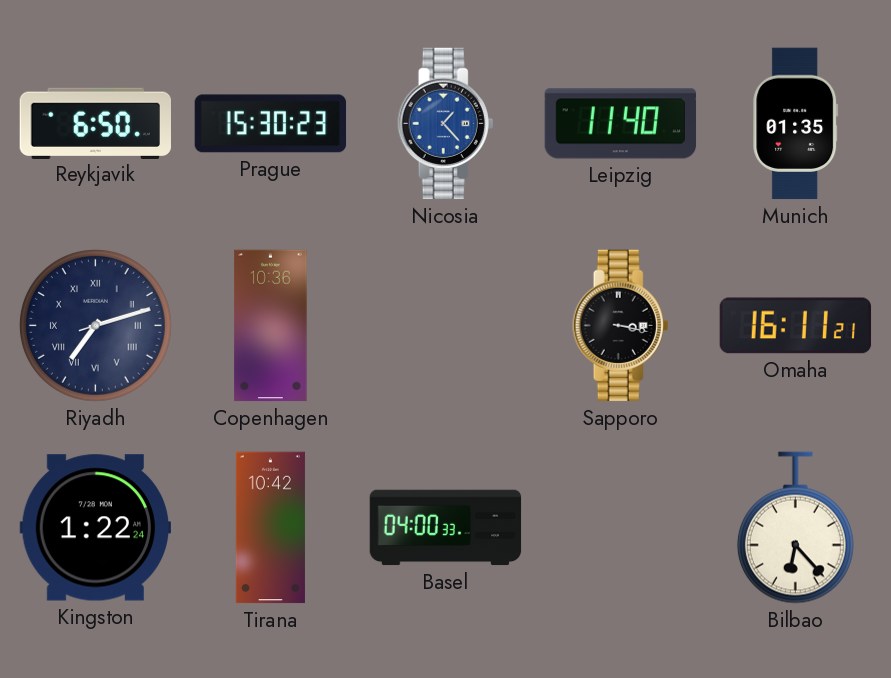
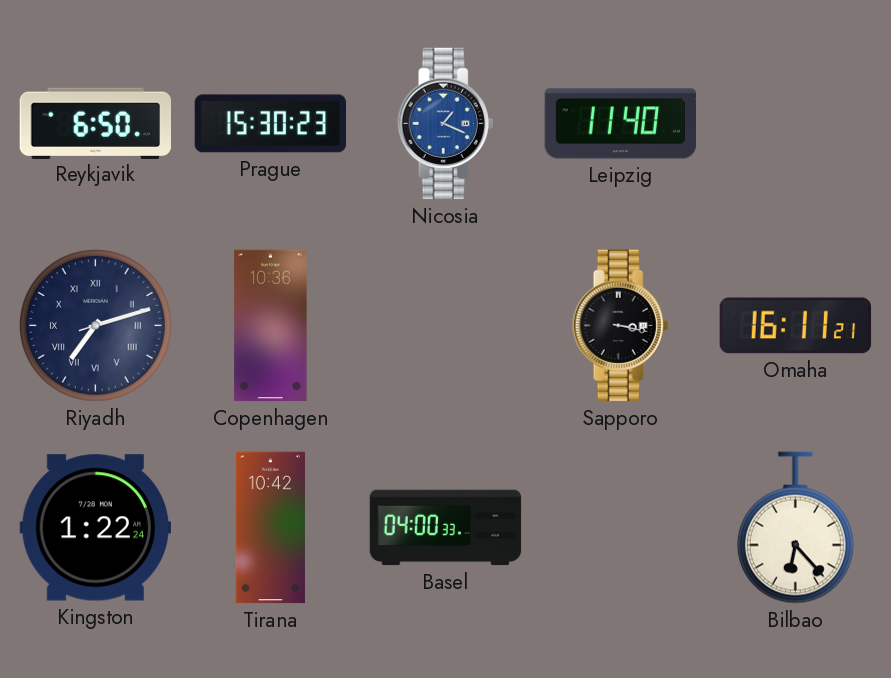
Nicosia: 1:23 -> 1:19
Munich: 01:35 -> none
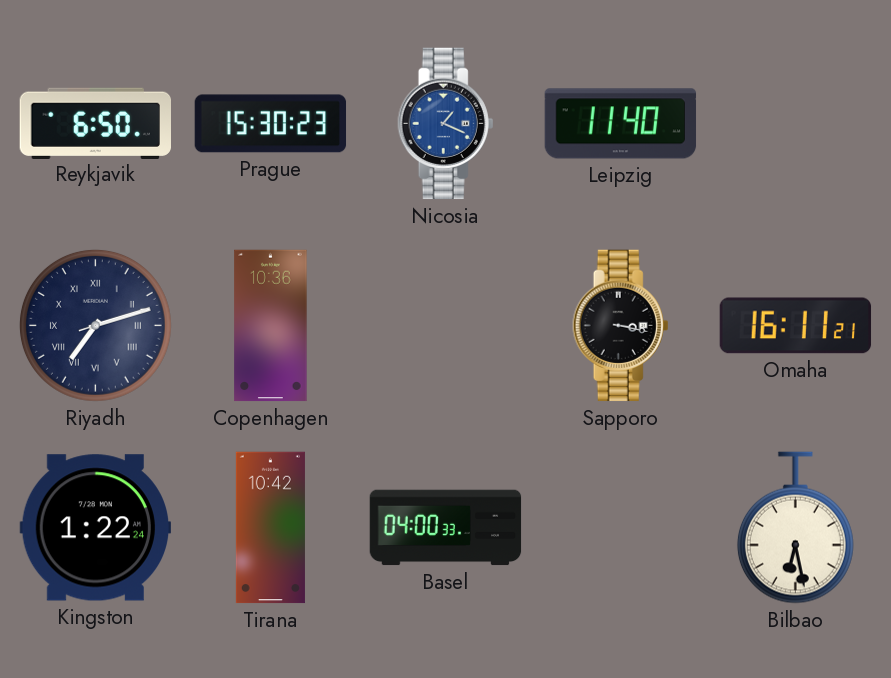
Bilbao: 6:23 -> 6:28
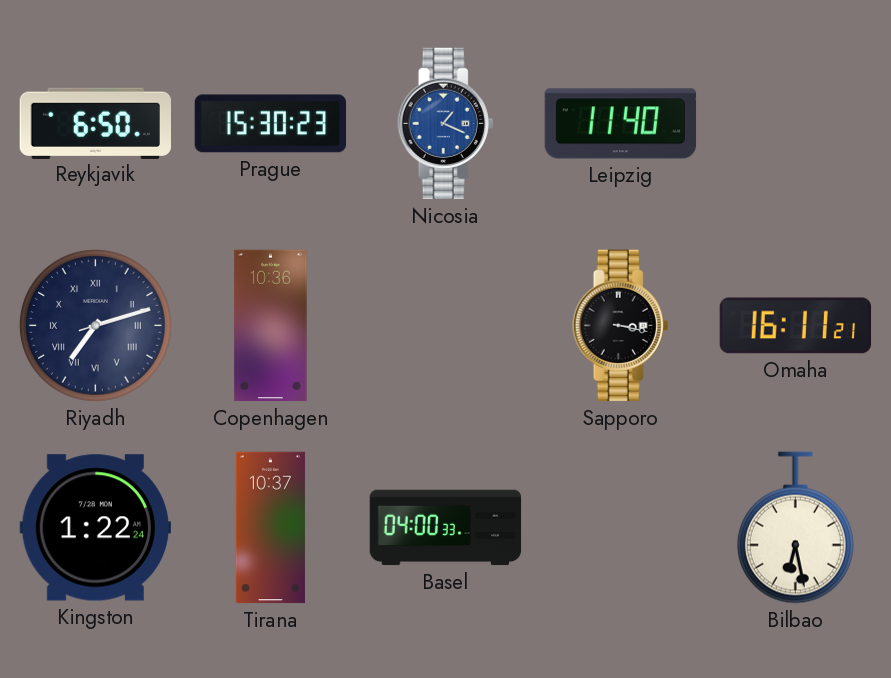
Tirana: 10:42 -> 10:37
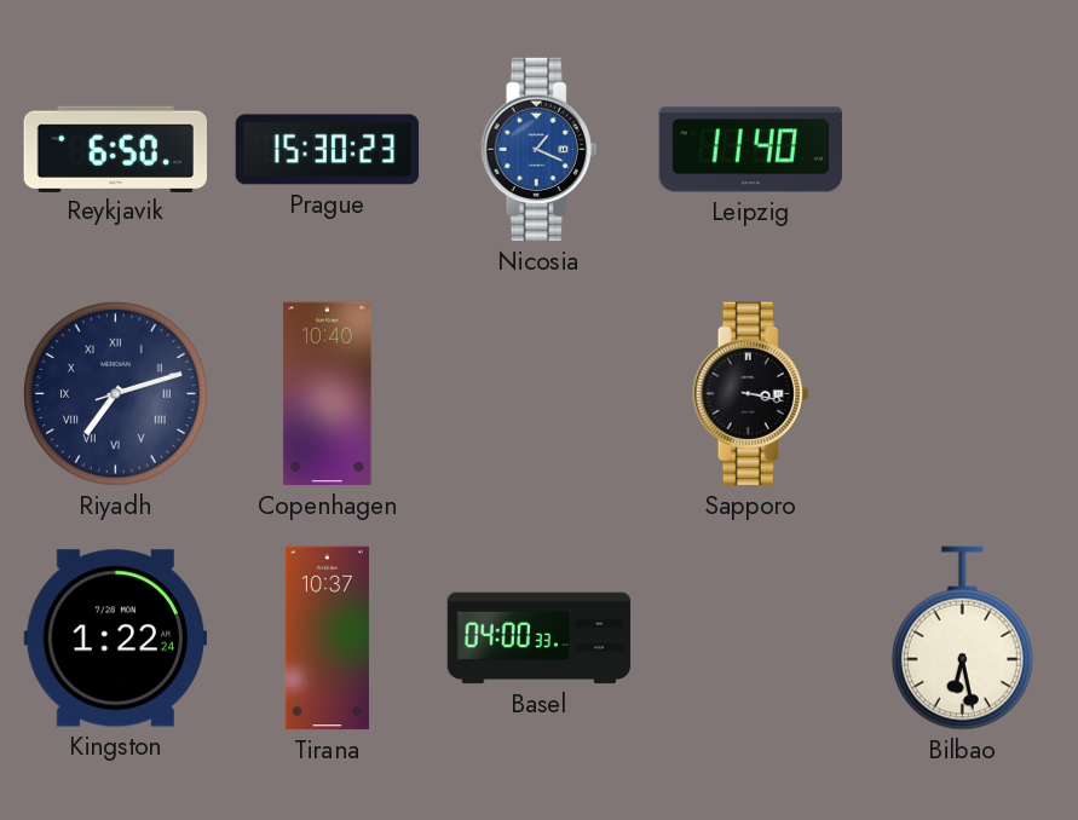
Copenhagen: 10:36 -> 10:40
Omaha: 16:11 -> none
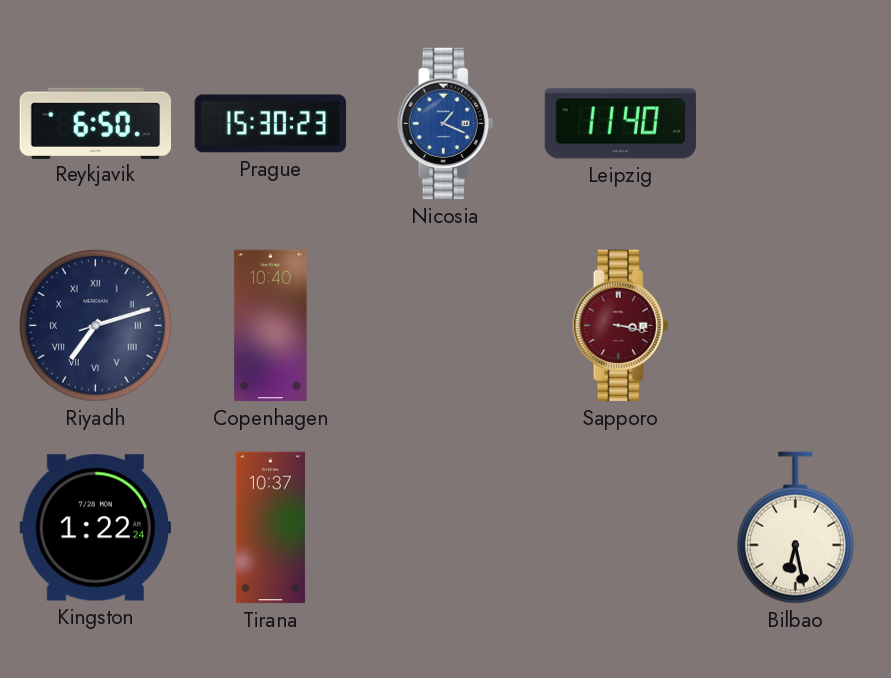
Sapporo dial: black -> burgundy
Basel: 04:00 -> none
